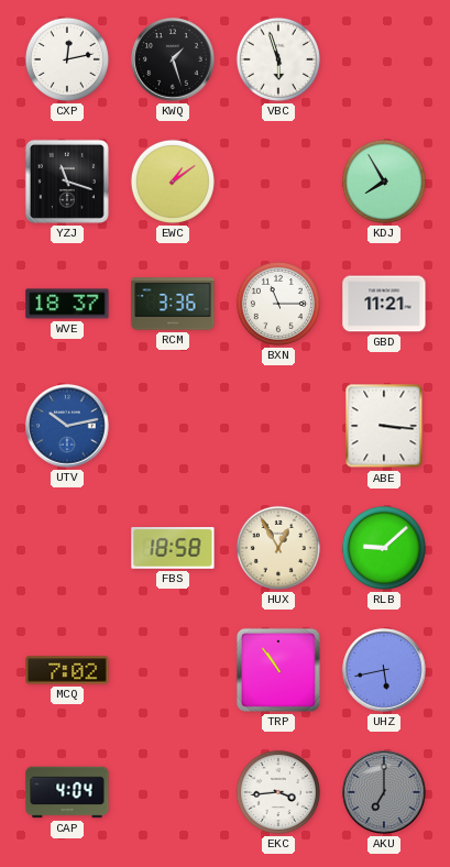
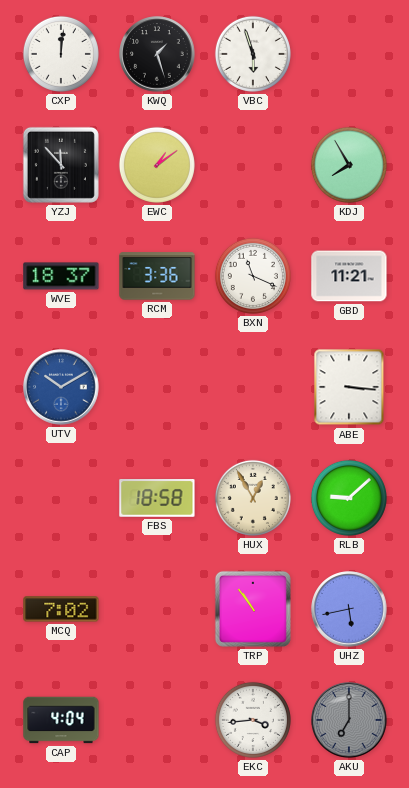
CXP: 12:13 -> 12:01
YZJ: 11:18 -> 11:53
BXN: 11:15 -> 11:19
UTV: 10:13 -> 10:10
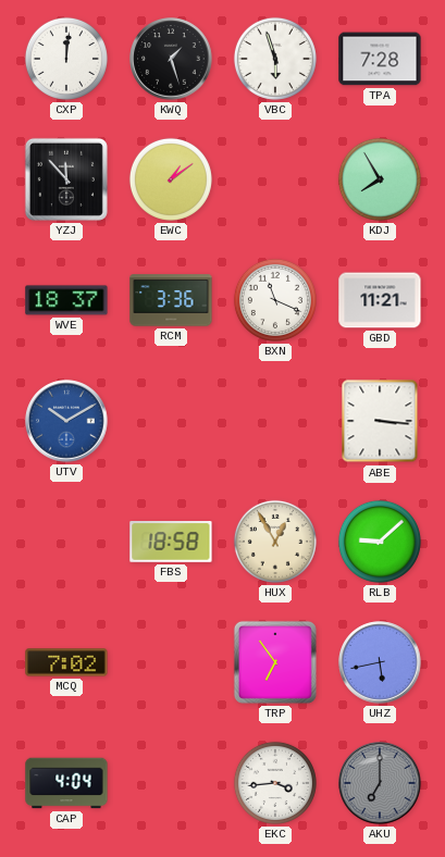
TPA: none -> 7:28
TRP: 10:54 -> 6:54
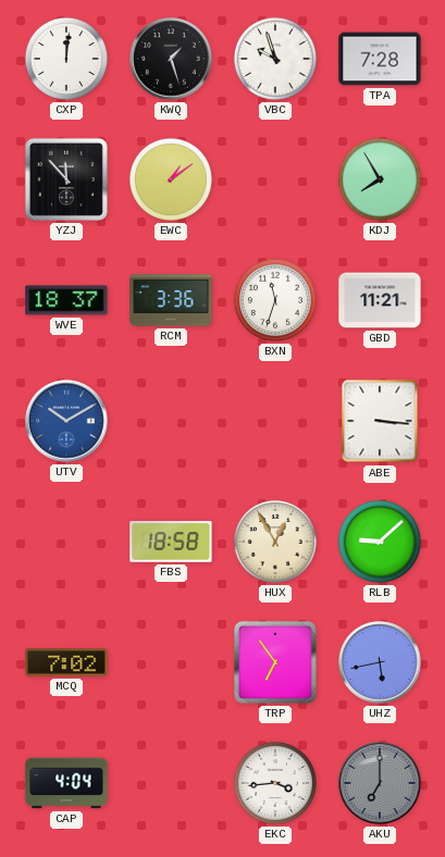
VBC: 5:57 -> 9:57
BXN: 11:19 -> 11:33
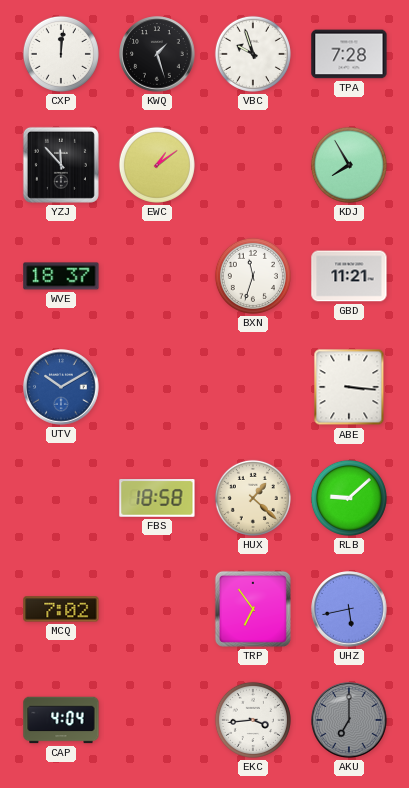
RCM: 3:36 -> none
HUX: 12:55 -> 1:22
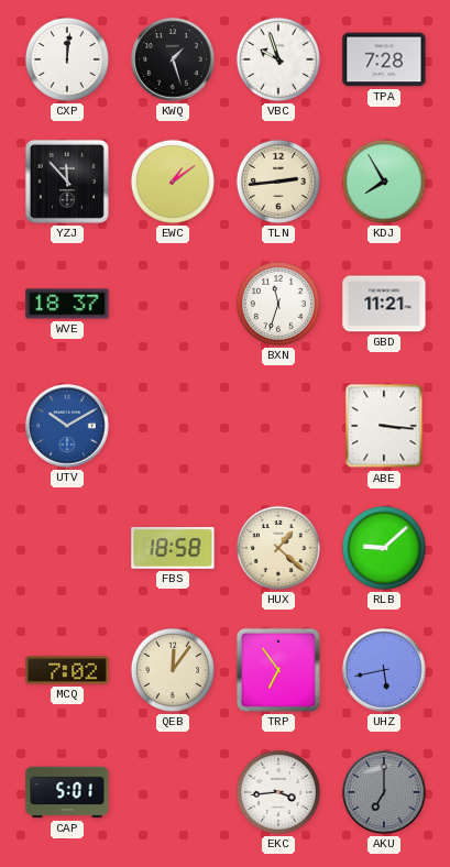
TLN: none -> 2:44
QEB: none -> 12:06
CAP: 4:04 -> 5:01
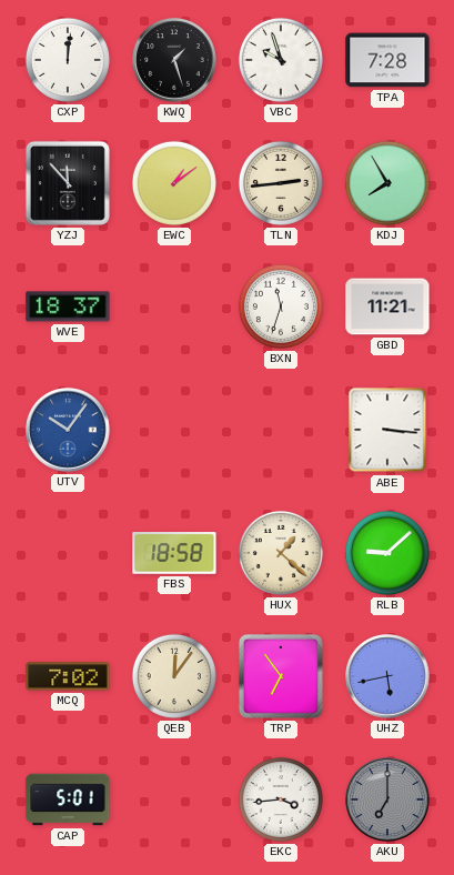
UTV: 10:10 -> 10:06
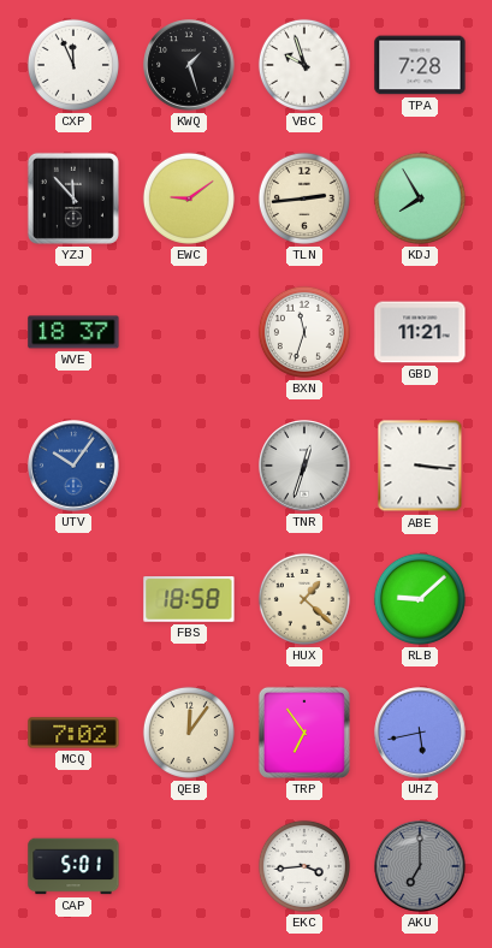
CXP: 12:01 -> 11:56
EWC: 1:09 -> 9:09
TNR: none -> 12:33
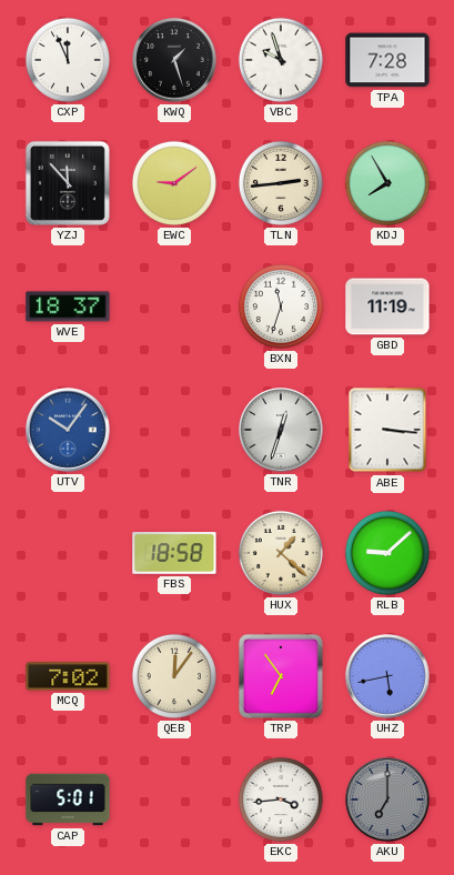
GBD: 11:21 -> 11:19
